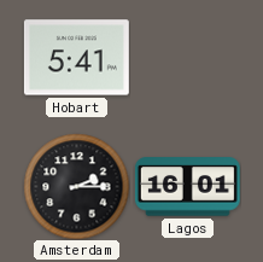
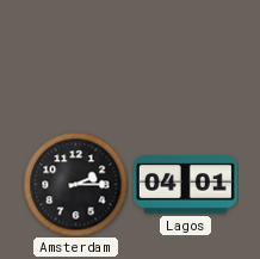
Hobart: 5:41 -> none
Lagos: 16:01 -> 04:01
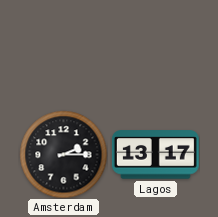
Lagos: 04:01 -> 13:17
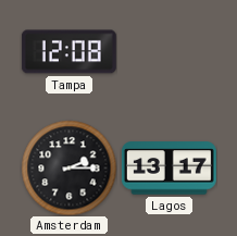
Tampa: none -> 12:08
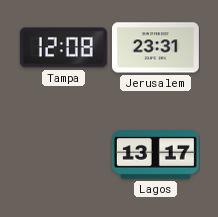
Jerusalem: none -> 23:31
Amsterdam: 2:15 -> none
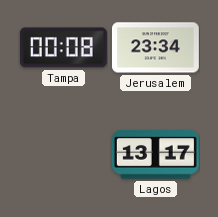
Tampa: 12:08 -> 00:08
Jerusalem: 23:31 -> 23:34
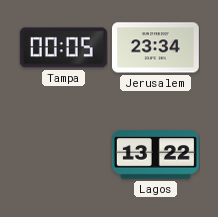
Tampa: 00:08 -> 00:05
Lagos: 13:17 -> 13:22
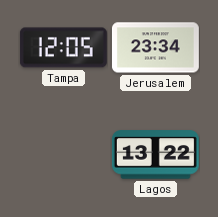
Tampa: 00:05 -> 12:05
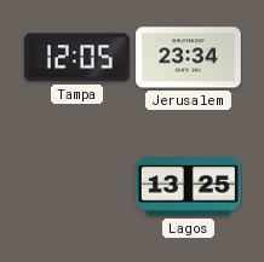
Lagos: 13:22 -> 13:25
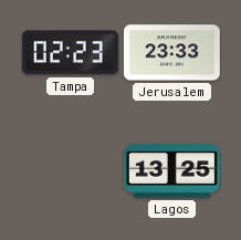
Tampa: 12:05 -> 02:23
Jerusalem: 23:34 -> 23:33
